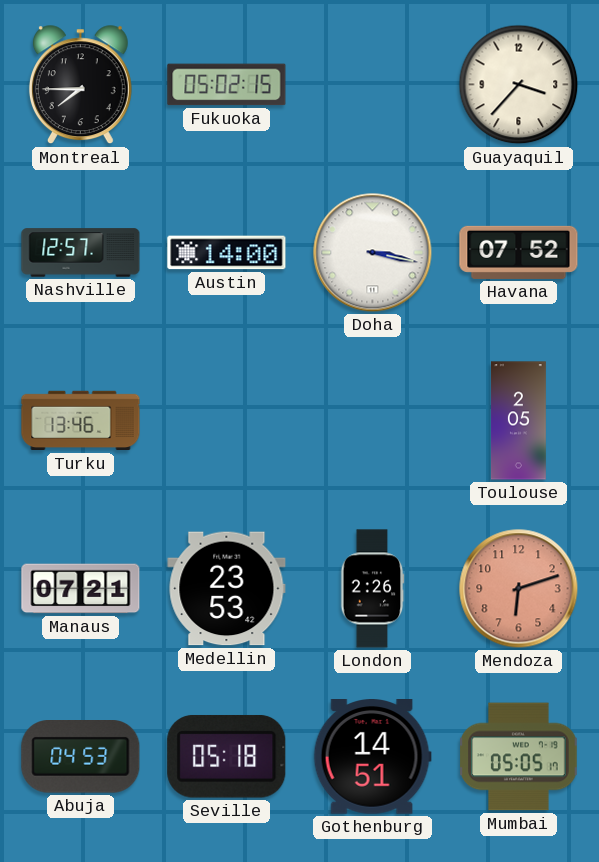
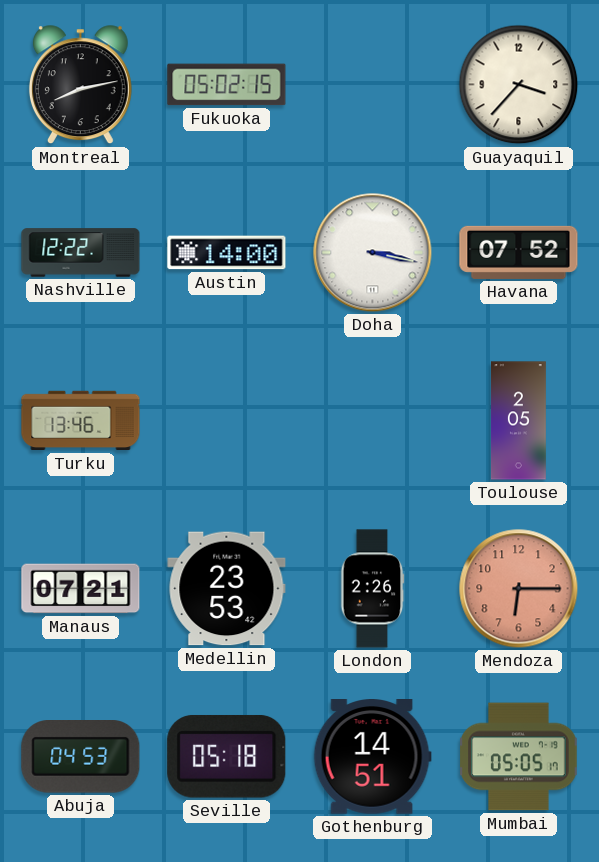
Montreal: 7:45 -> 8:13
Nashville: 12:57 -> 12:22
Mendoza: 6:12 -> 6:15
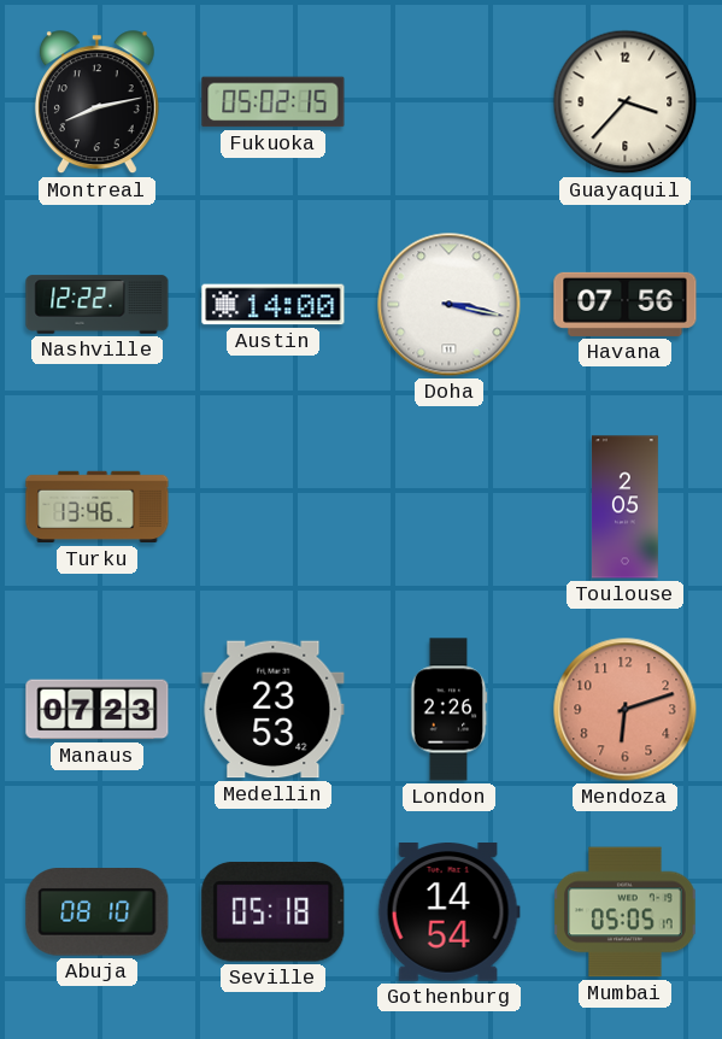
Havana: 07:52 -> 07:56
Manaus: 07:21 -> 07:23
Mendoza: 6:15 -> 6:12
Abuja: 04:53 -> 08:10
Gothenburg: 14:51 -> 14:54
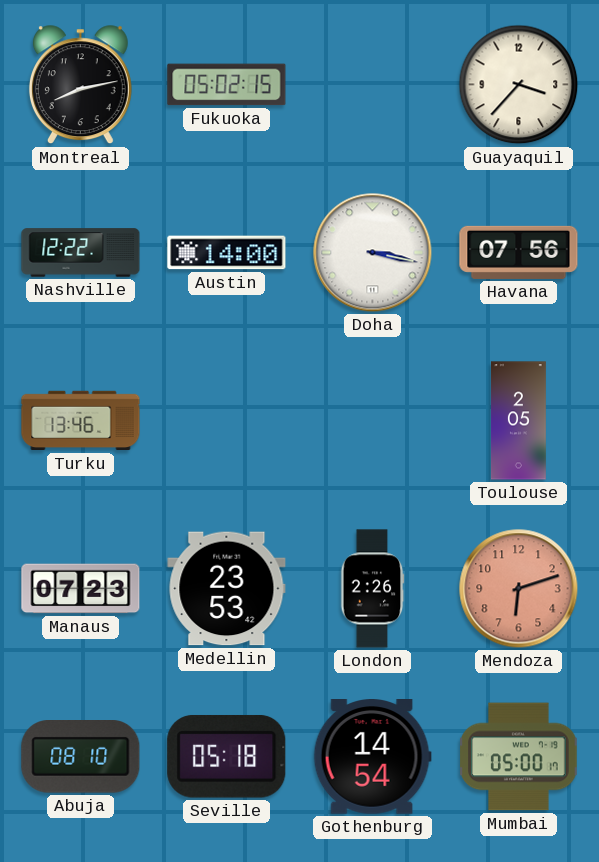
Mumbai: 05:05 -> 05:00
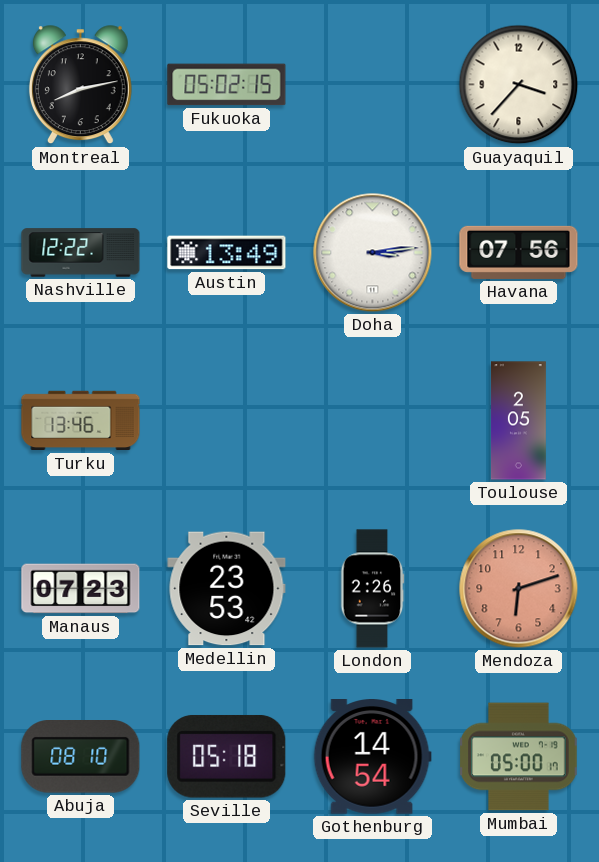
Austin: 14:00 -> 13:49
Doha: 3:17 -> 3:14
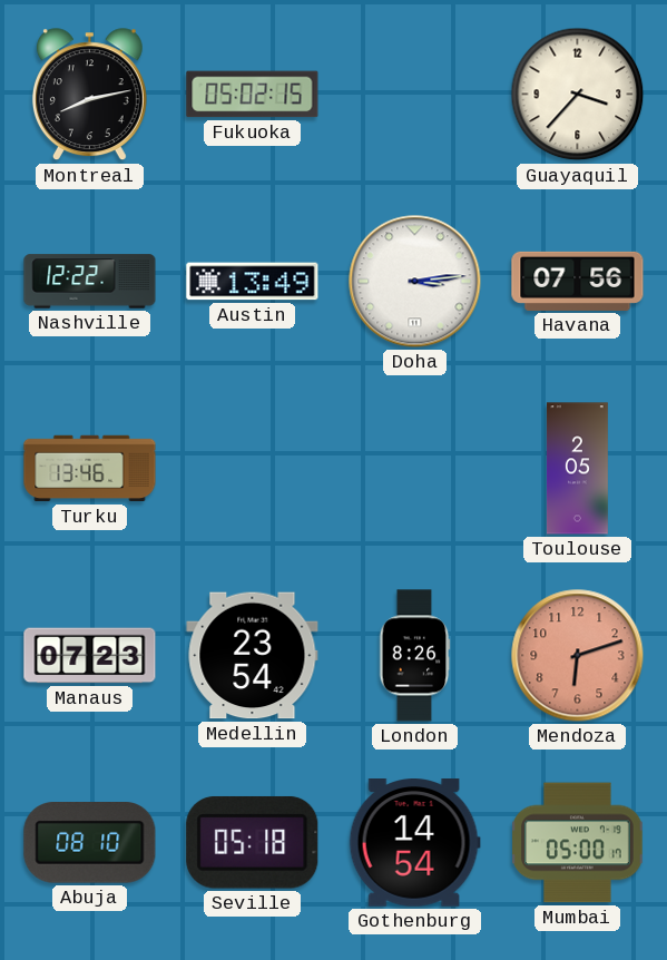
Medellin: 23:53 -> 23:54
London: 2:26 -> 8:26
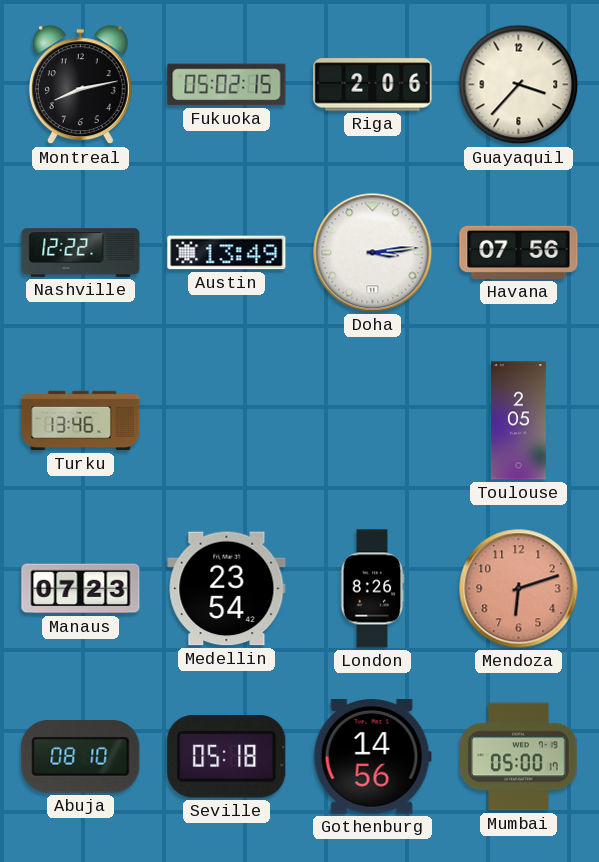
Riga: none -> 2:06
Gothenburg: 14:54 -> 14:56
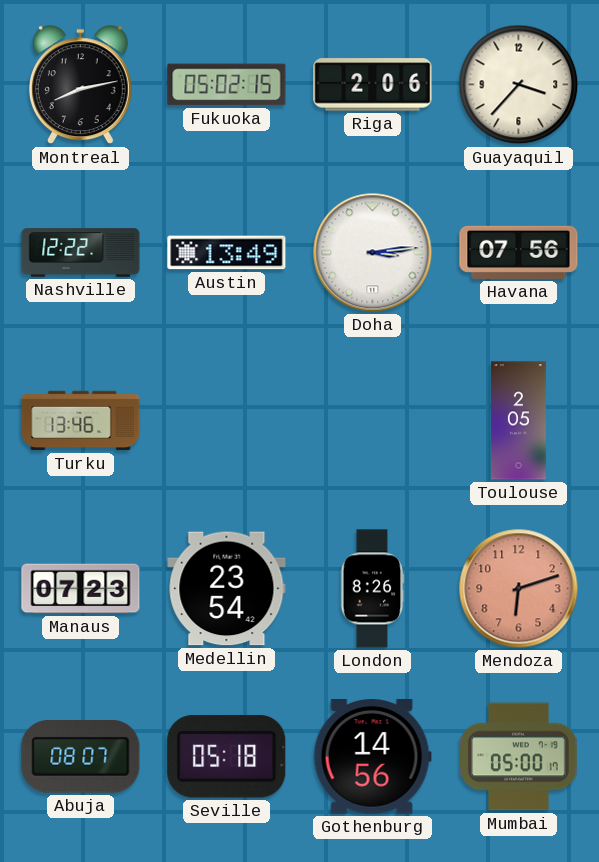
Abuja: 08:10 -> 08:07
